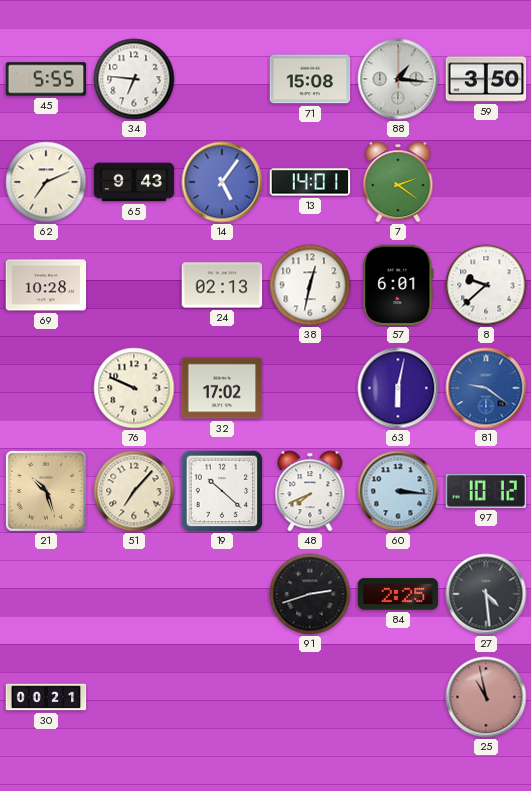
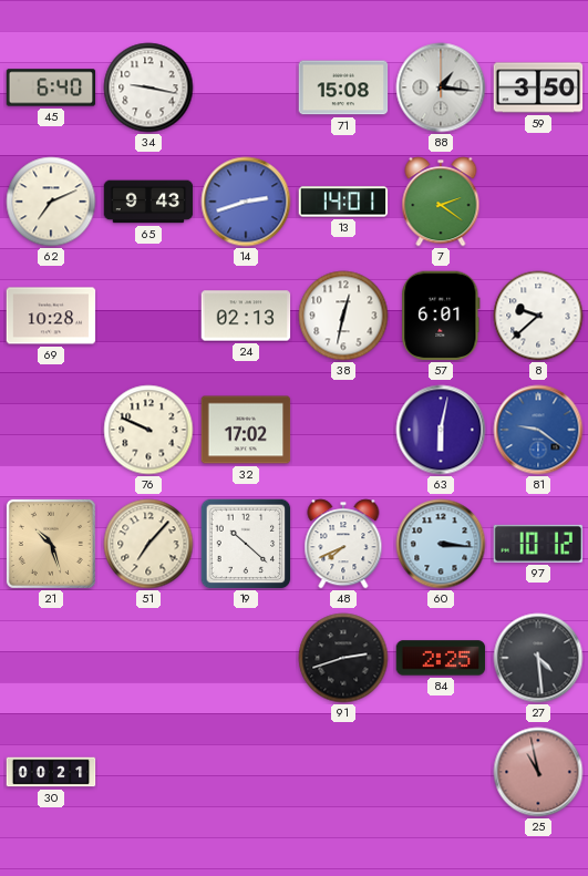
45: 5:55 -> 6:40
34: 6:46 -> 9:17
14: 5:06 -> 2:42
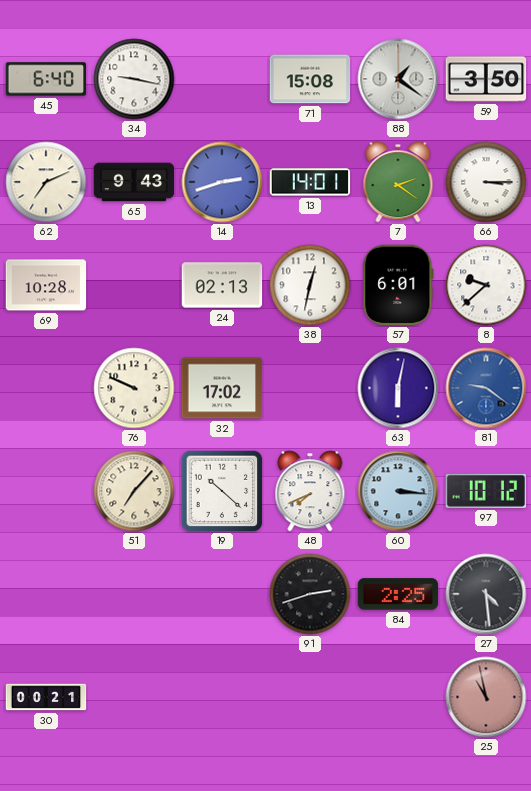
88: 1:16 -> 1:21
66: none -> 3:15
21: 10:27 -> none
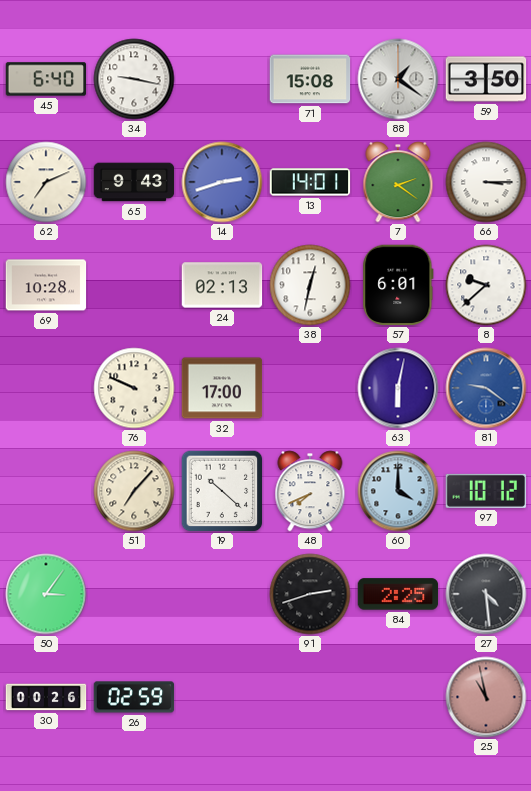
32: 17:02 -> 17:00
60: 3:16 -> 4:00
50: none -> 3:06
30: 00:21 -> 00:26
26: none -> 02:59
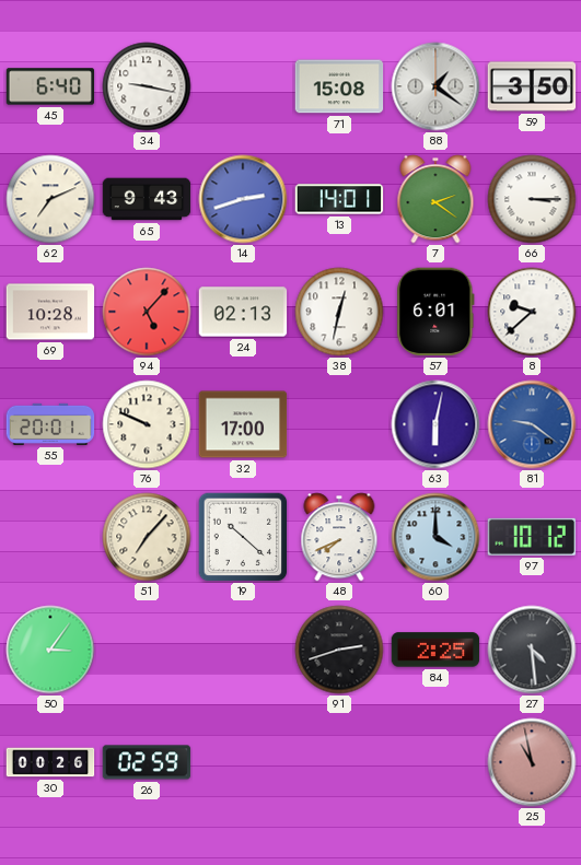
94: none -> 5:07
55: none -> 20:01
